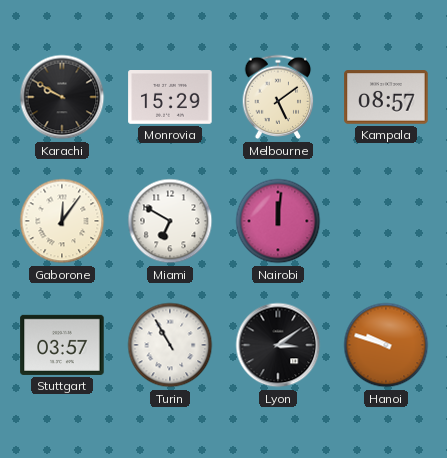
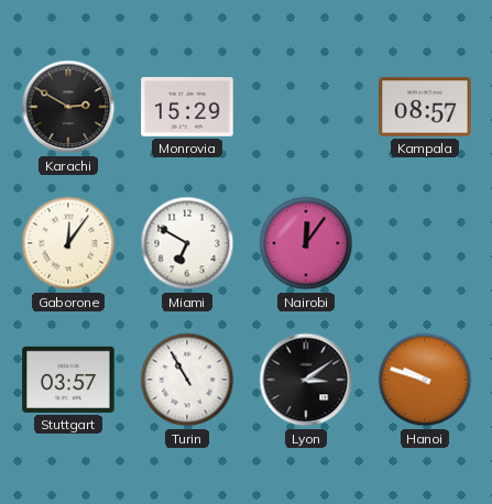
Karachi: 9:50 -> 2:50
Melbourne: 5:09 -> none
Nairobi: 12:01 -> 12:06
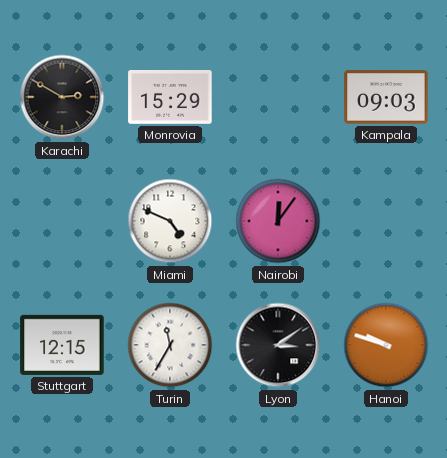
Kampala: 08:57 -> 09:03
Gaborone: 12:06 -> none
Miami: 6:50 -> 4:49
Stuttgart: 03:57 -> 12:15
Turin: 10:55 -> 11:35
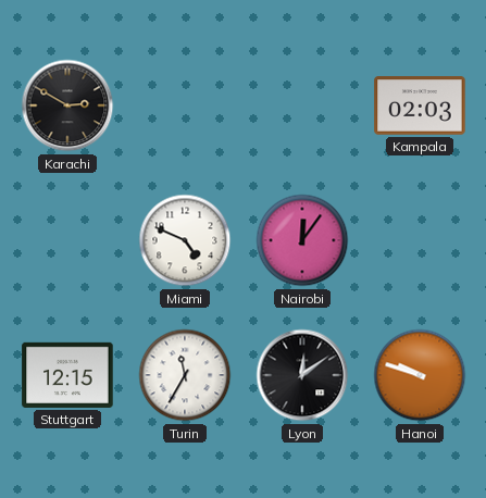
Monrovia: 15:29 -> none
Kampala: 09:03 -> 02:03
Lyon: 3:09 -> 12:09
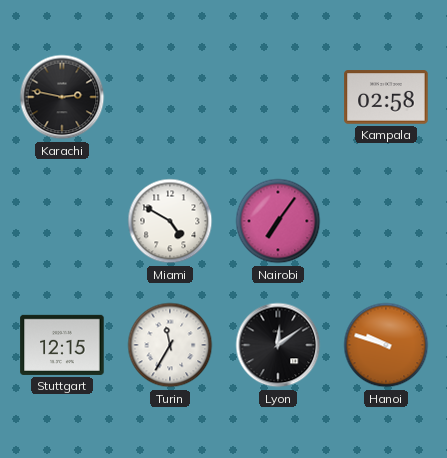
Karachi: 2:50 -> 2:47
Kampala: 02:03 -> 02:58
Miami: 4:49 -> 4:50
Nairobi: 12:06 -> 7:06
